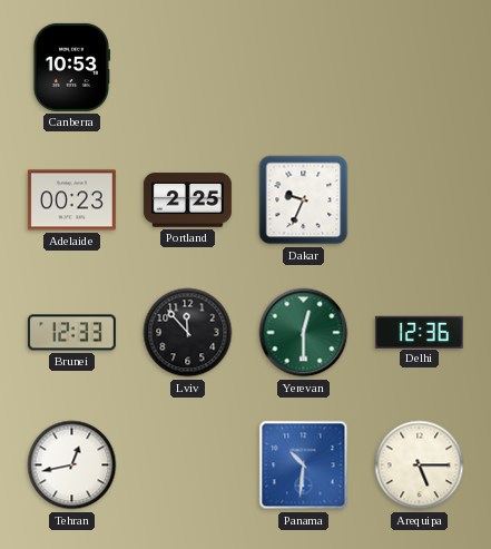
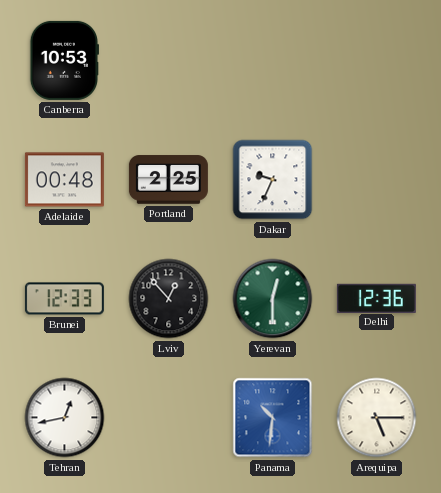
Adelaide: 00:23 -> 00:48
Lviv: 11:53 -> 12:53
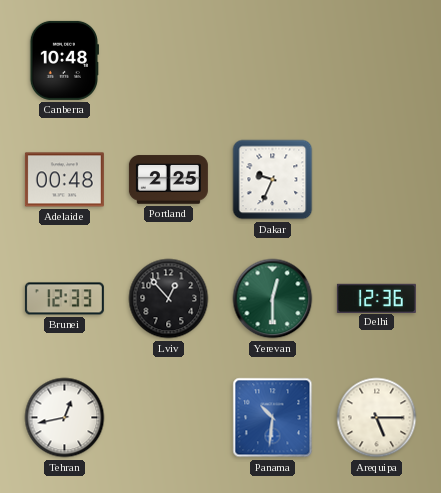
Canberra: 10:53 -> 10:48
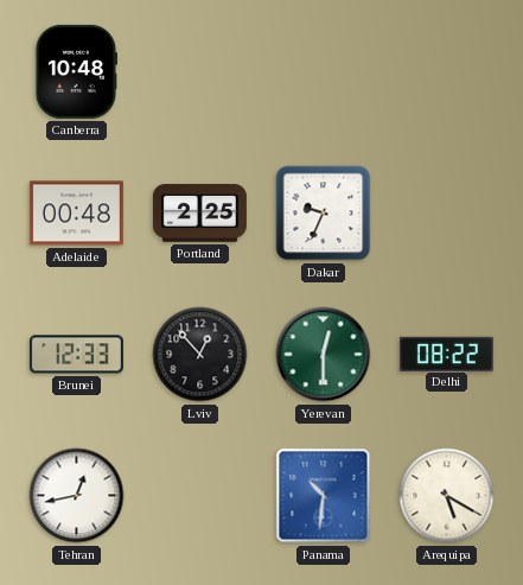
Delhi: 12:36 -> 08:22
Arequipa: 5:15 -> 5:20
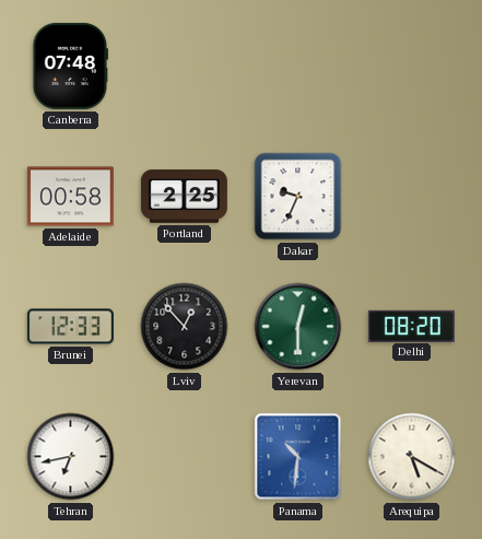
Canberra: 10:48 -> 07:48
Adelaide: 00:48 -> 00:58
Delhi: 08:22 -> 08:20
Tehran: 12:43 -> 6:43
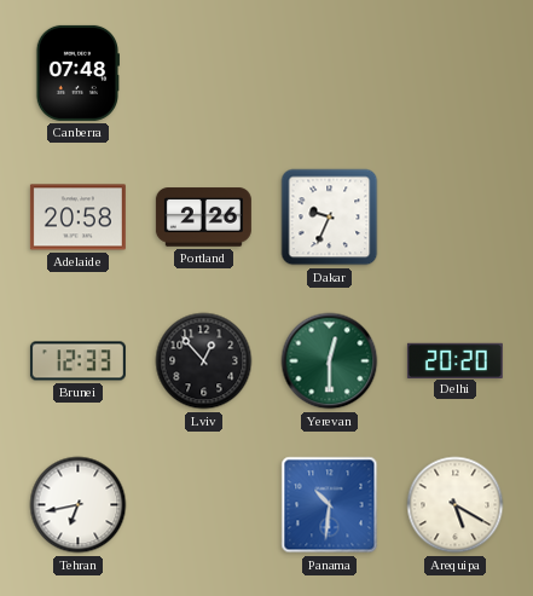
Adelaide: 00:58 -> 20:58
Portland: 2:25 -> 2:26
Delhi: 08:20 -> 20:20
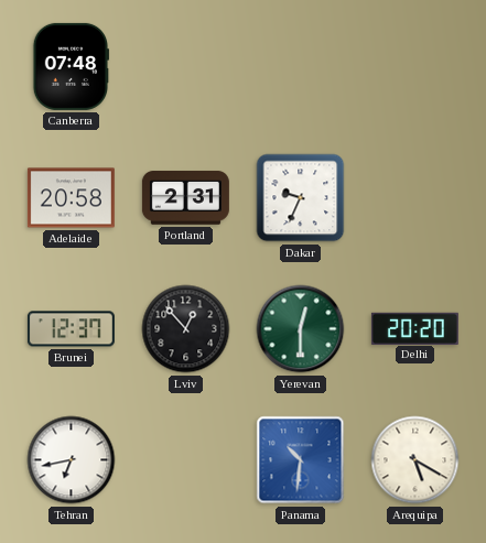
Portland: 2:26 -> 2:31
Brunei: 12:33 -> 12:37
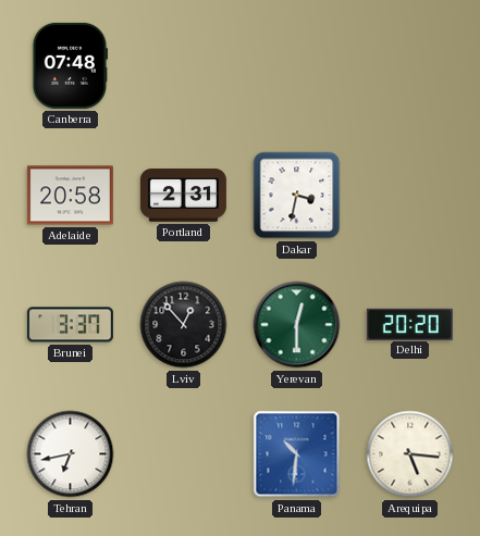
Dakar: 9:34 -> 3:32
Brunei: 12:37 -> 3:37
Arequipa: 5:20 -> 5:16
